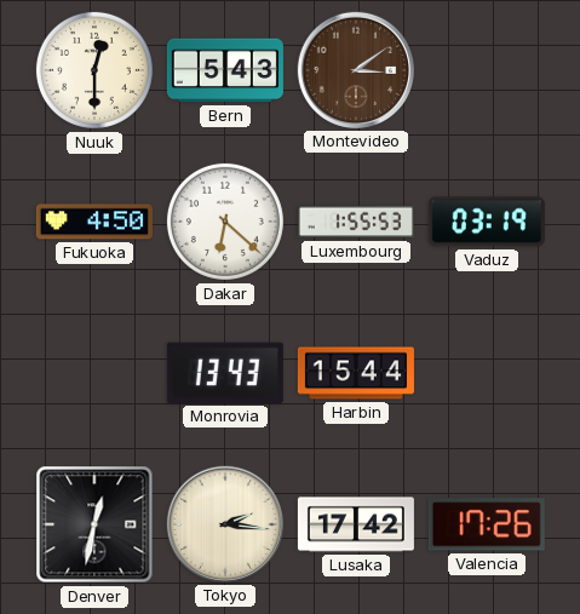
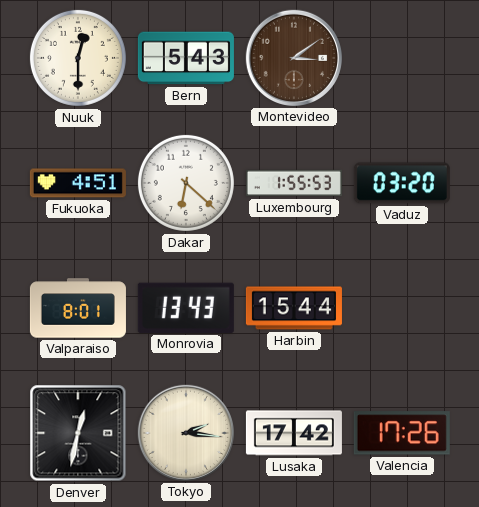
Fukuoka: 4:50 -> 4:51
Vaduz: 03:19 -> 03:20
Valparaiso: none -> 8:01
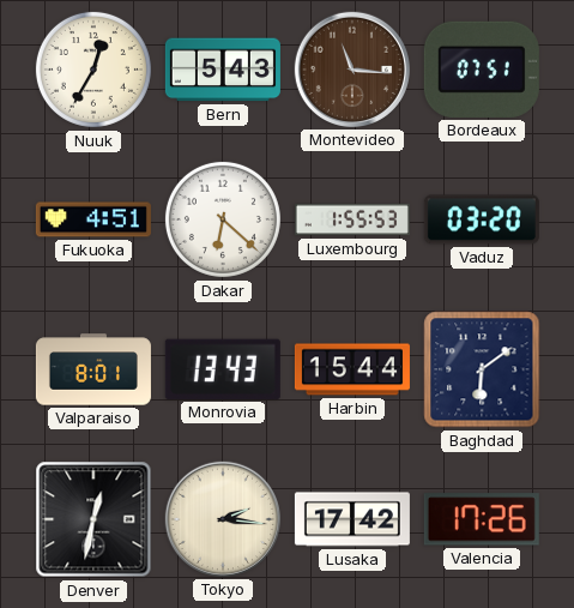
Nuuk: 12:30 -> 12:35
Montevideo: 3:09 -> 11:16
Bordeaux: none -> 07:51
Baghdad: none -> 6:09
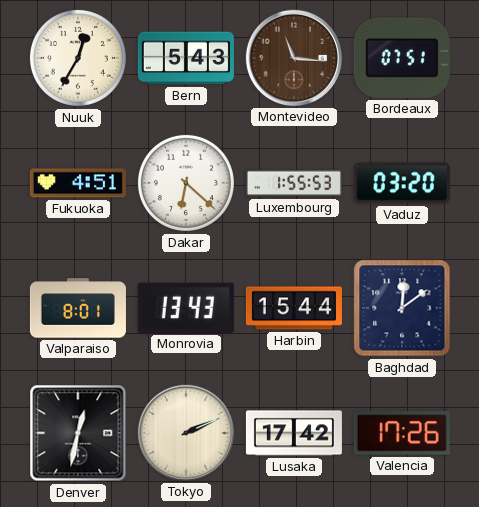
Baghdad: 6:09 -> 12:09
Tokyo: 2:16 -> 2:11
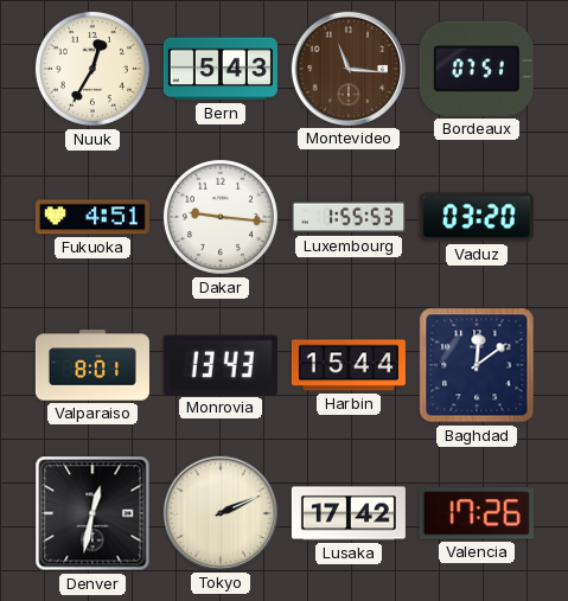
Dakar: 6:22 -> 9:16
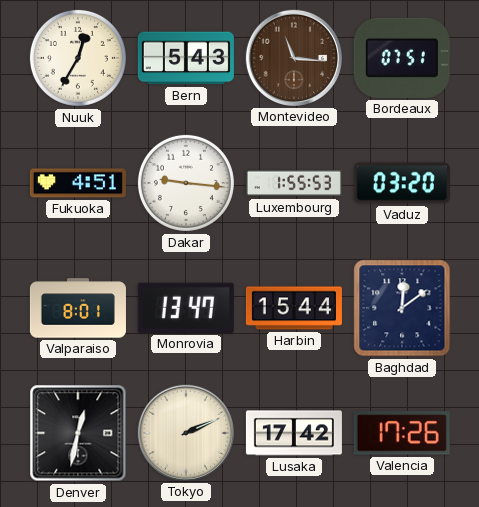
Monrovia: 13:43 -> 13:47
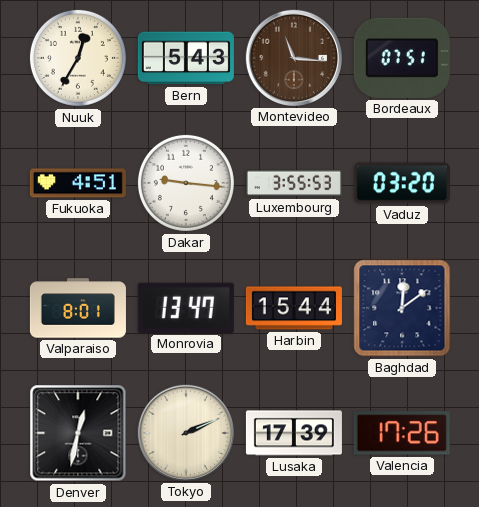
Luxembourg: 1:55 -> 3:55
Lusaka: 17:42 -> 17:39
